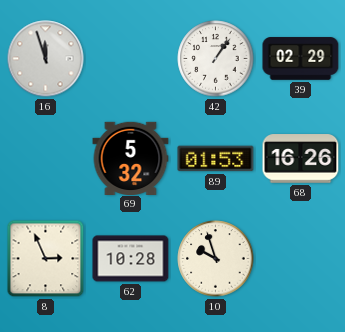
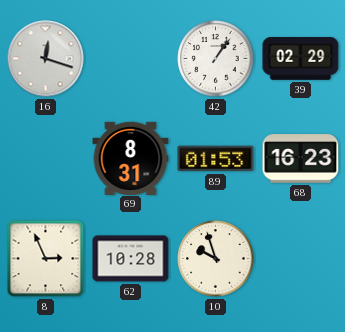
16: 11:57 -> 12:18
69: 5:32 -> 8:31
68: 16:26 -> 16:23
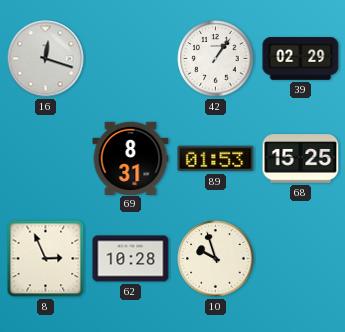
68: 16:23 -> 15:25
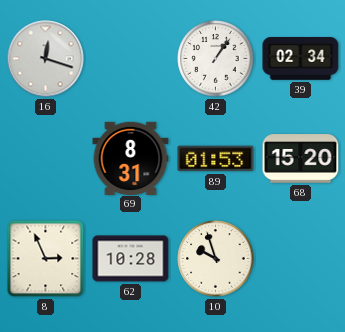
39: 02:29 -> 02:34
68: 15:25 -> 15:20
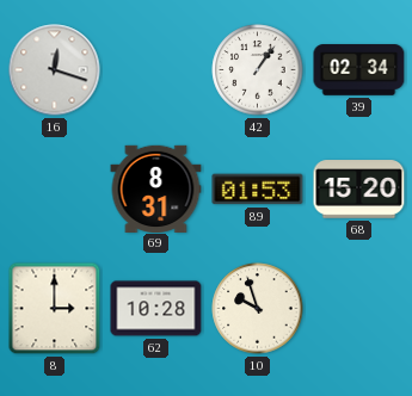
8: 2:56 -> 3:00
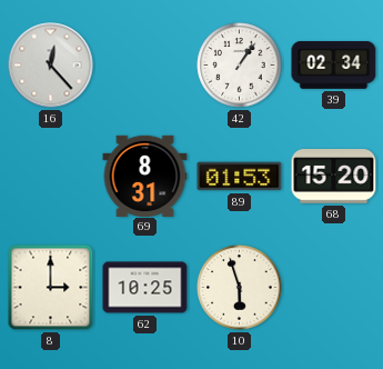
16: 12:18 -> 12:23
62: 10:28 -> 10:25
10: 9:57 -> 5:57
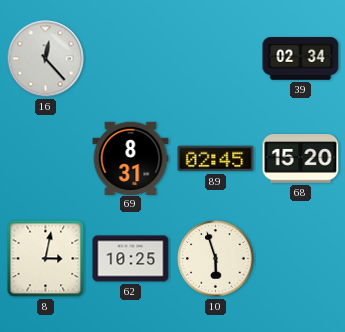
42: 1:06 -> none
89: 01:53 -> 02:45
8: 3:00 -> 3:02
